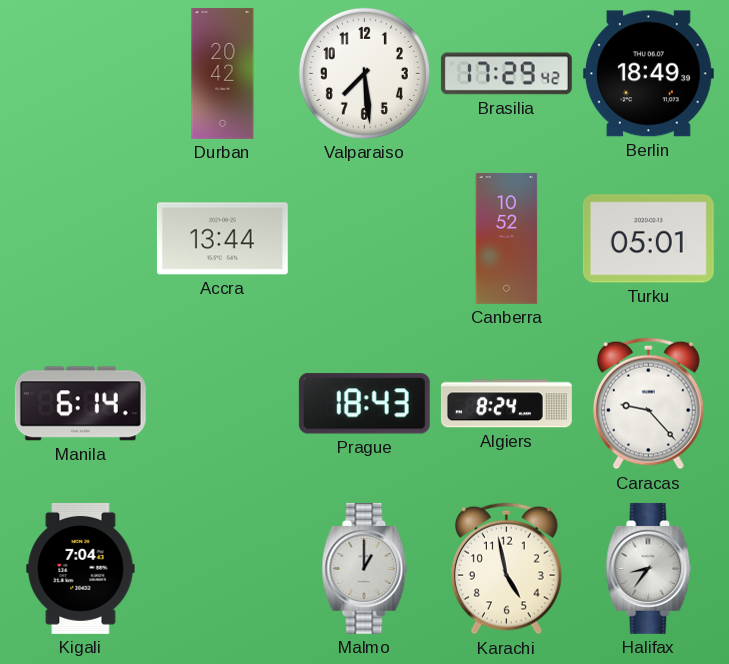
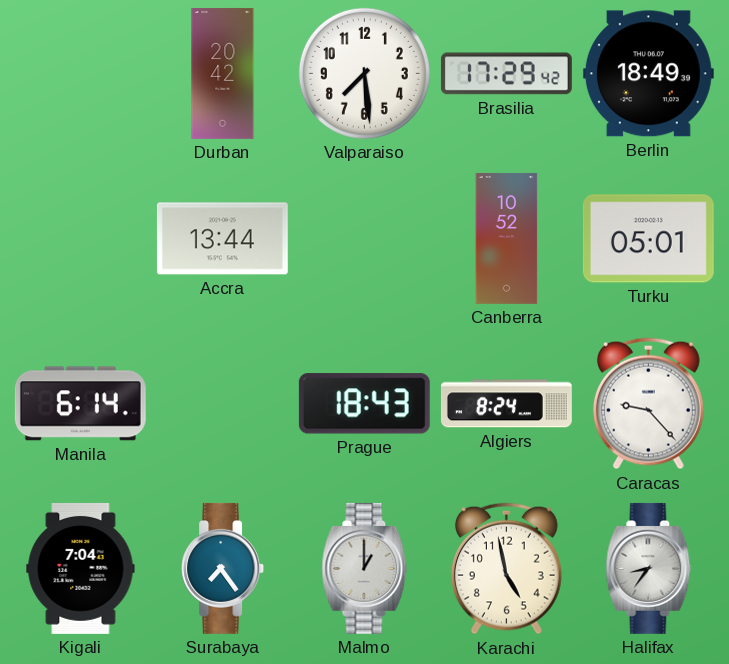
Surabaya: none -> 7:24
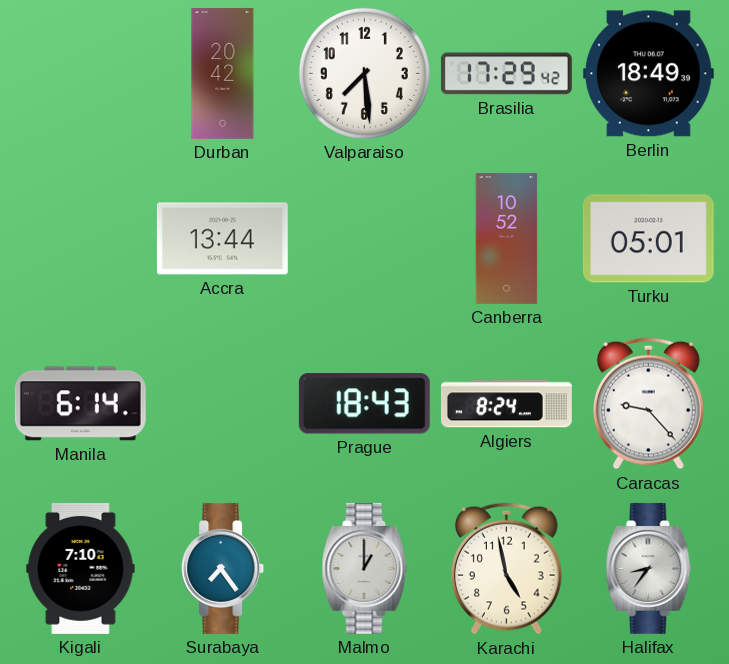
Kigali: 7:04 -> 7:10
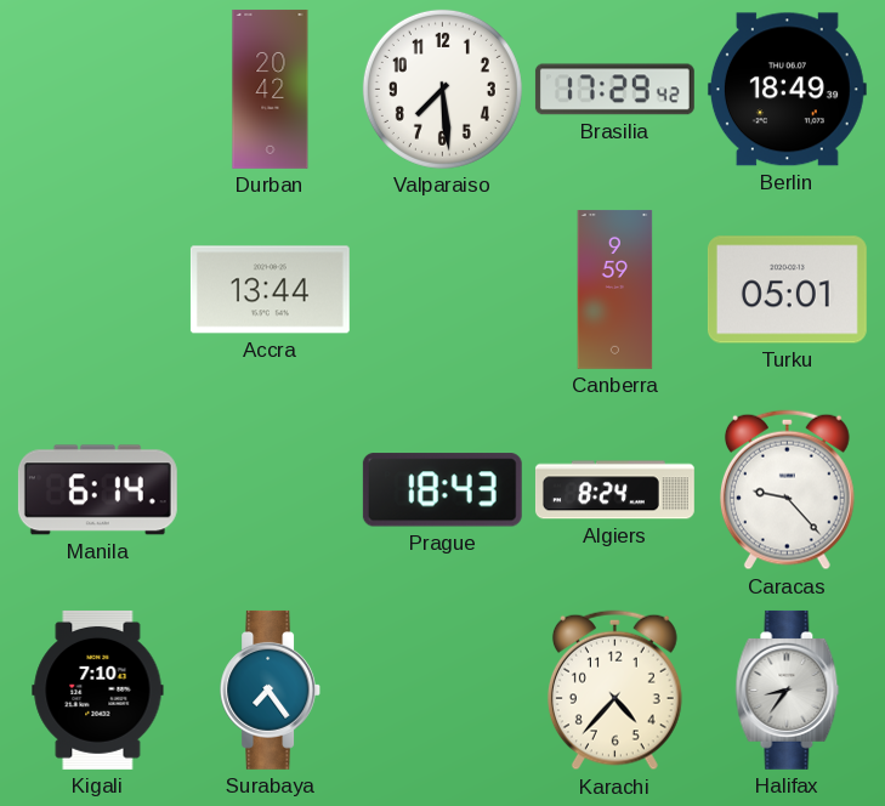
Canberra: 10:52 -> 9:59
Malmo: 1:00 -> none
Karachi: 4:58 -> 4:37
